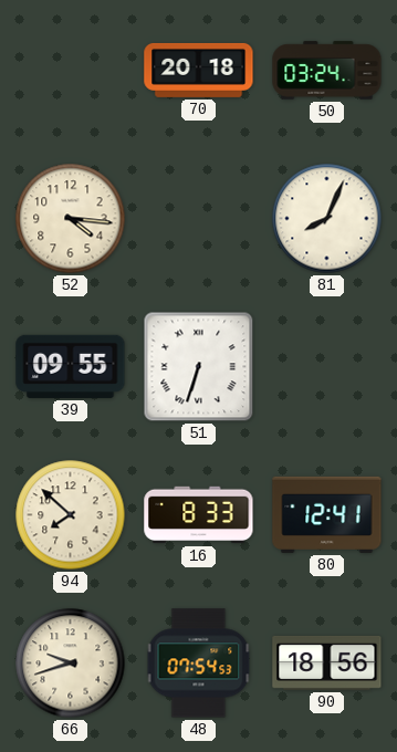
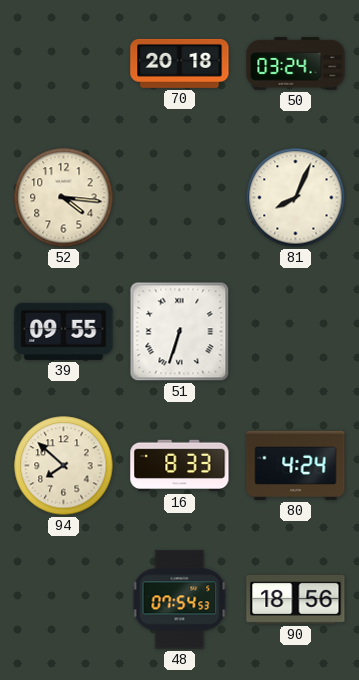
80: 12:41 -> 4:24
66: 9:42 -> none
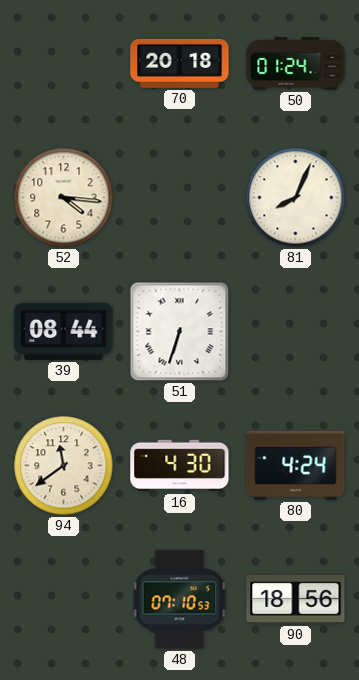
50: 03:24 -> 01:24
39: 09:55 -> 08:44
94: 7:52 -> 11:39
16: 8:33 -> 4:30
48: 07:54 -> 07:10
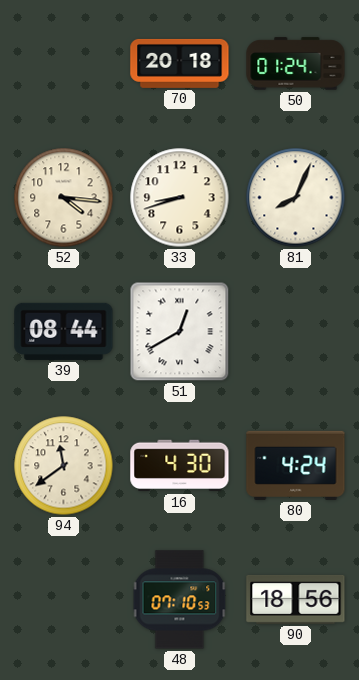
33: none -> 8:42
51: 6:33 -> 12:40
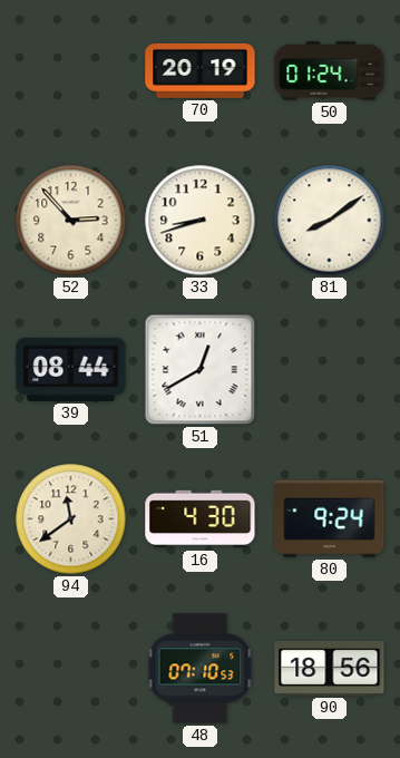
70: 20:18 -> 20:19
52: 4:16 -> 2:53
81: 8:04 -> 8:09
80: 4:24 -> 9:24
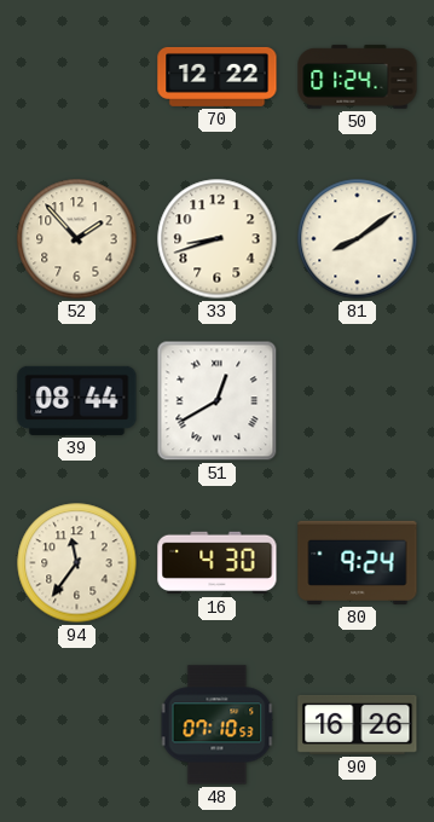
70: 20:19 -> 12:22
52: 2:53 -> 1:53
94: 11:39 -> 11:36
90: 18:56 -> 16:26
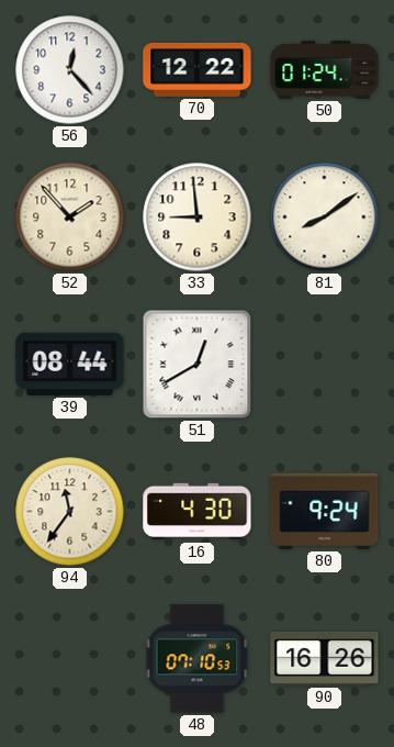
56: none -> 12:23
33: 8:42 -> 8:59
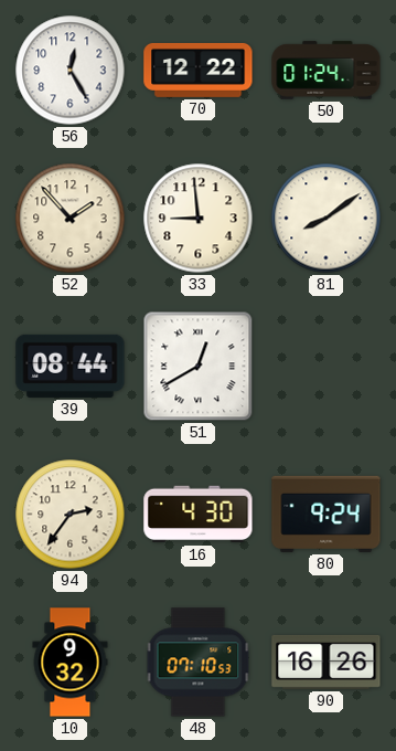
56: 12:23 -> 12:25
94: 11:36 -> 2:36
10: none -> 9:32
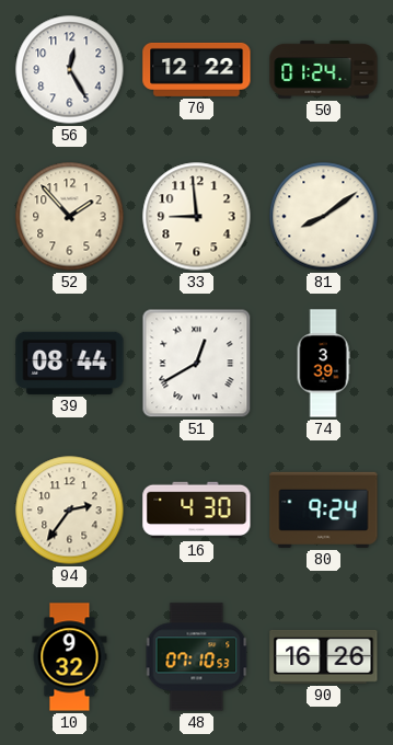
74: none -> 3:39
